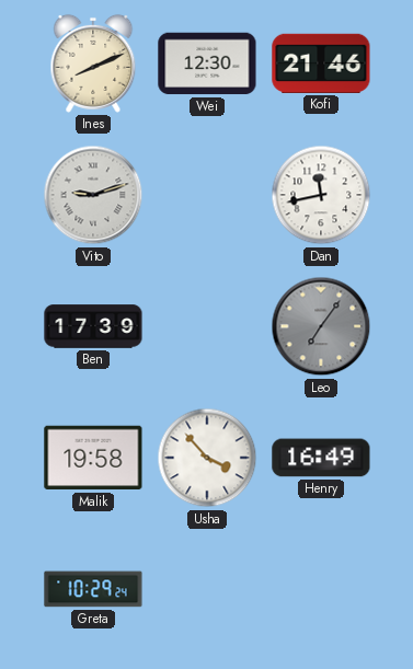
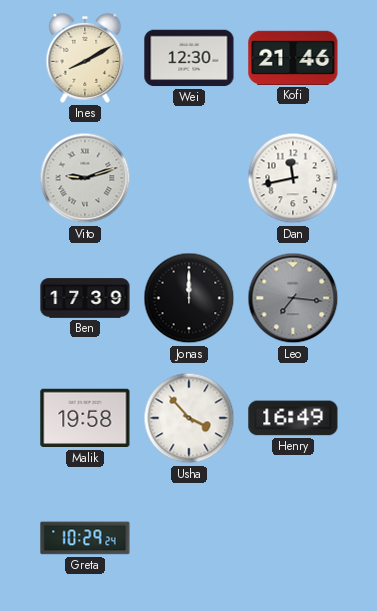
Ines: 8:11 -> 8:10
Jonas: none -> 12:00
Leo: 7:06 -> 7:16
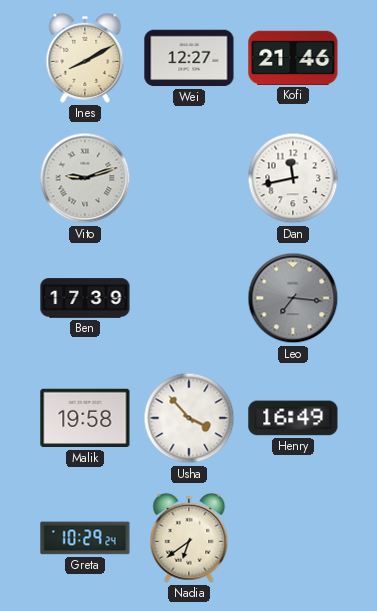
Wei: 12:30 -> 12:27
Jonas: 12:00 -> none
Nadia: none -> 6:39
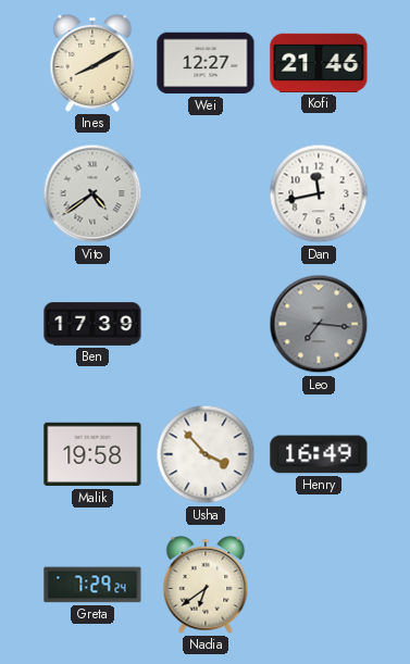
Vito: 9:12 -> 4:39
Greta: 10:29 -> 7:29
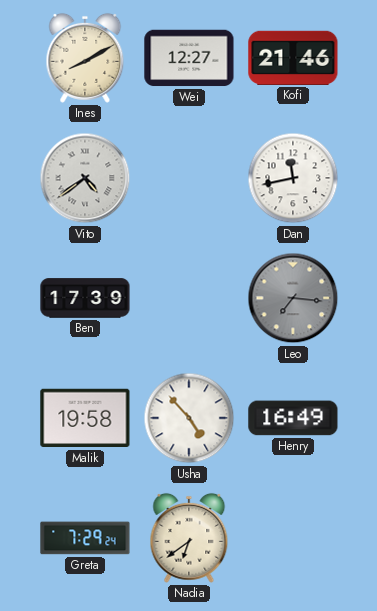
Usha: 3:53 -> 4:53
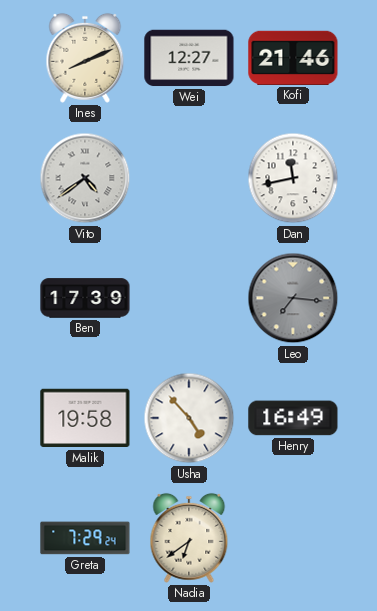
Ines: 8:10 -> 8:11
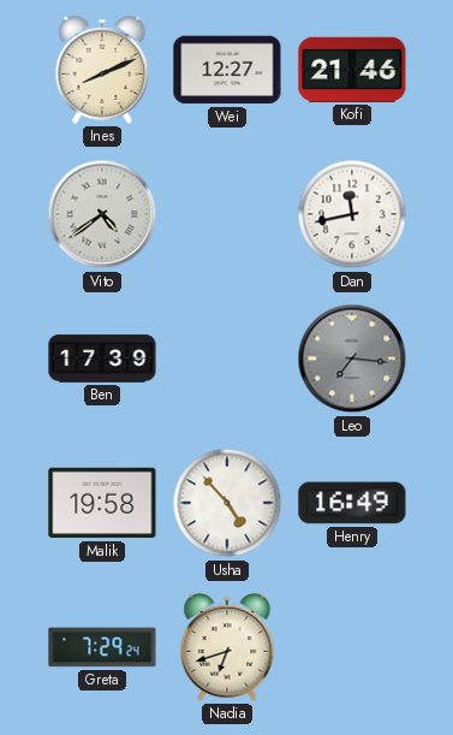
Nadia: 6:39 -> 6:42
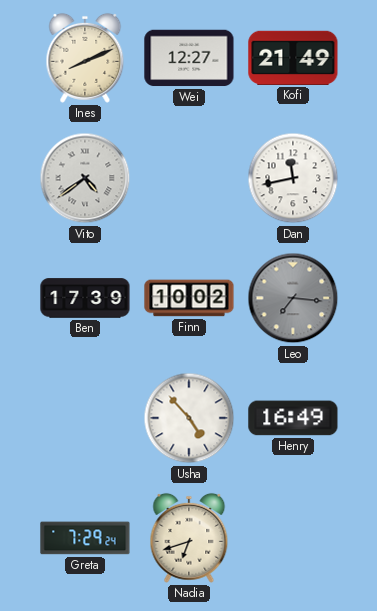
Kofi: 21:46 -> 21:49
Finn: none -> 10:02
Malik: 19:58 -> none
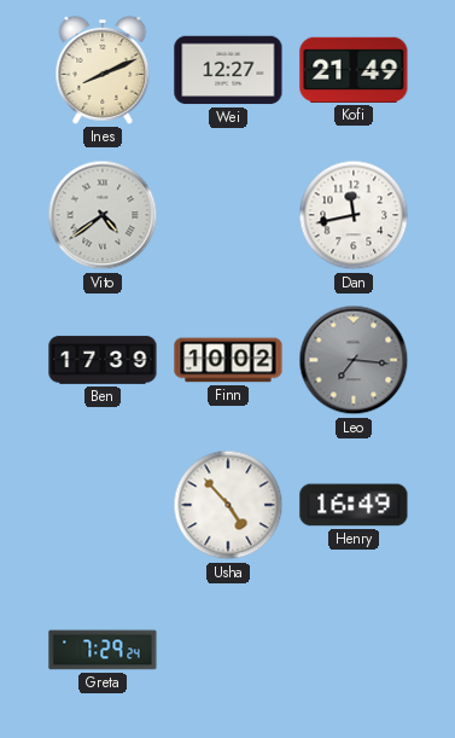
Nadia: 6:42 -> none
